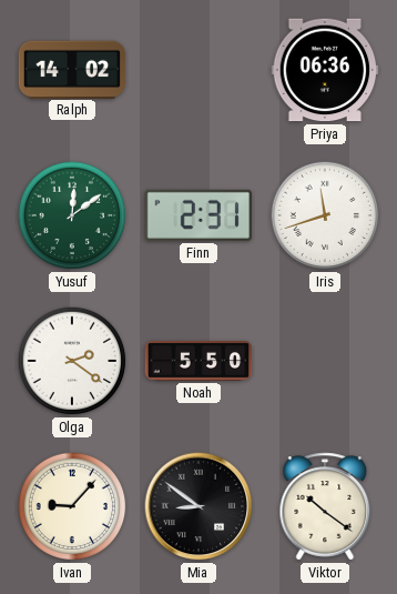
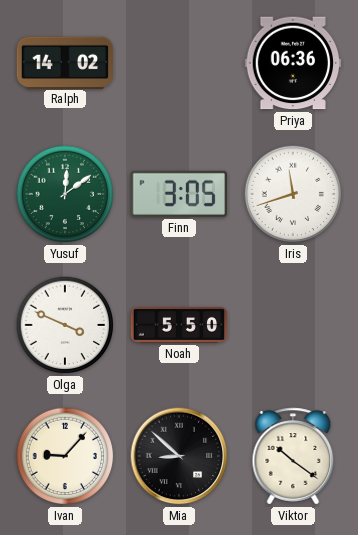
Finn: 2:31 -> 3:05
Olga: 2:21 -> 3:49
Mia: 8:51 -> 8:52
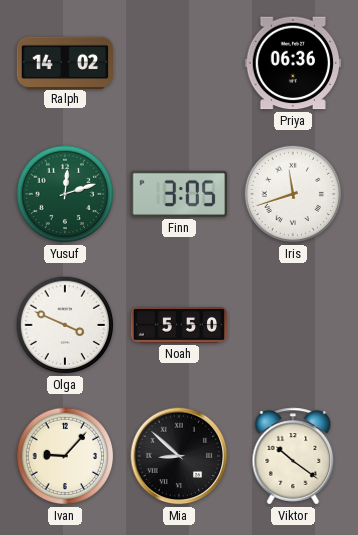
Yusuf: 12:09 -> 12:12
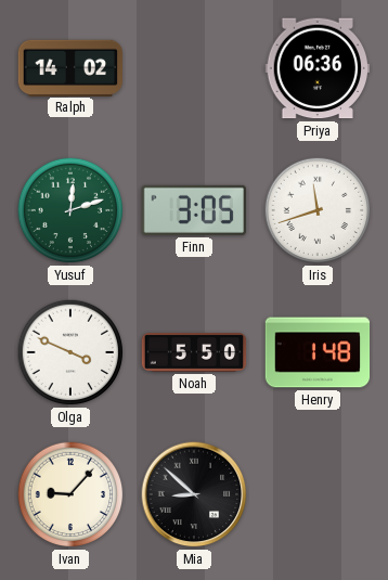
Henry: none -> 1:48
Viktor: 10:21 -> none
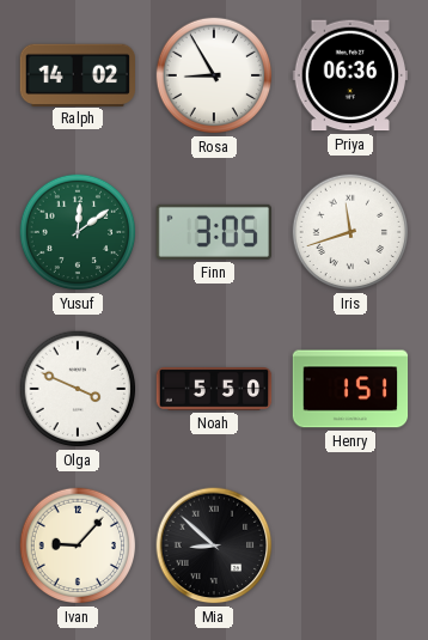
Rosa: none -> 8:55
Yusuf: 12:12 -> 12:09
Henry: 1:48 -> 1:51
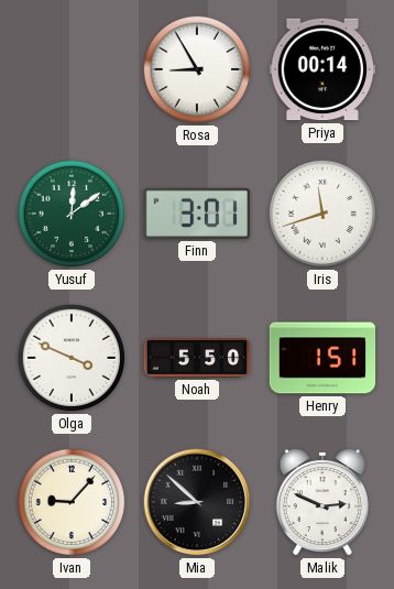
Ralph: 14:02 -> none
Priya: 06:36 -> 00:14
Finn: 3:05 -> 3:01
Malik: none -> 2:49
